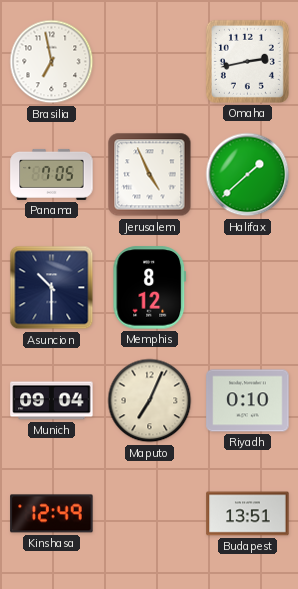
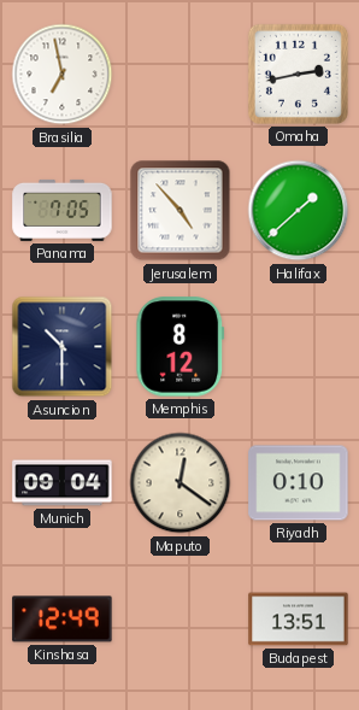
Jerusalem: 4:56 -> 4:53
Maputo: 7:04 -> 12:21
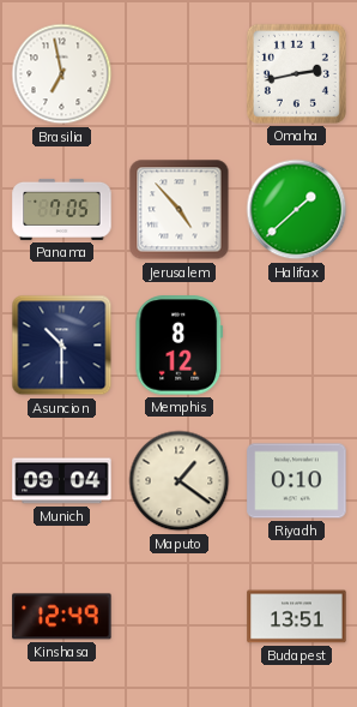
Maputo: 12:21 -> 1:21
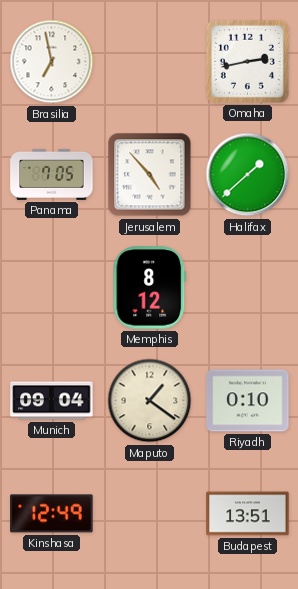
Asuncion: 10:30 -> none
